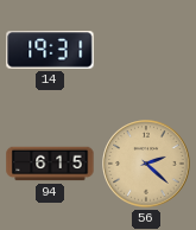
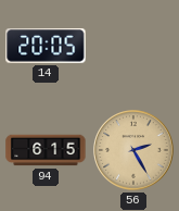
14: 19:31 -> 20:05
56: 2:22 -> 2:25
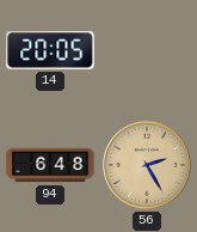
94: 6:15 -> 6:48
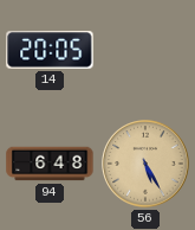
56: 2:25 -> 5:25
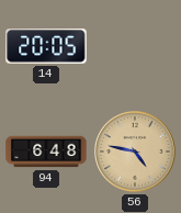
56: 5:25 -> 4:47
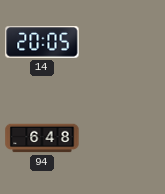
56: 4:47 -> none
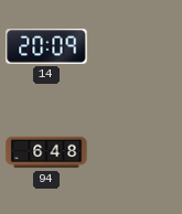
14: 20:05 -> 20:09
